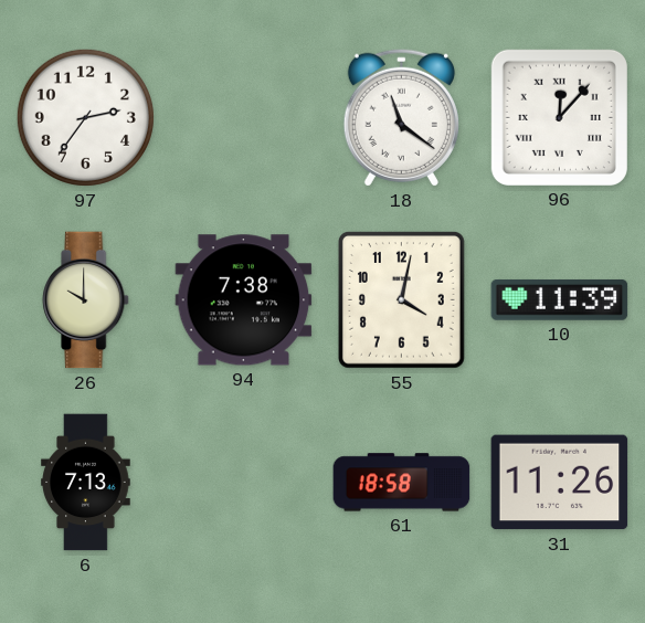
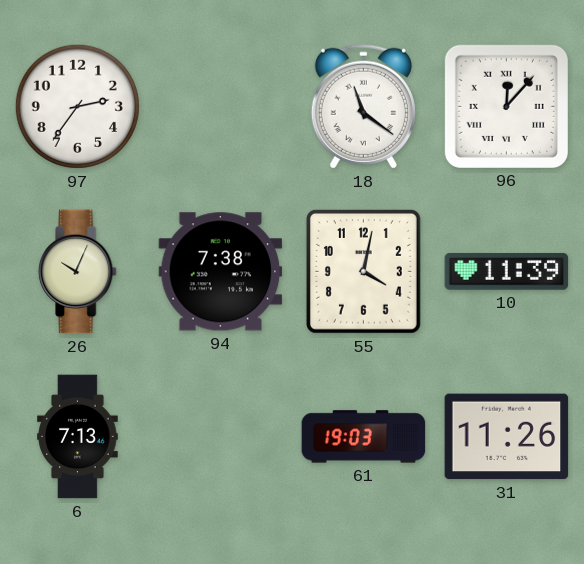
26: 10:00 -> 10:04
61: 18:58 -> 19:03
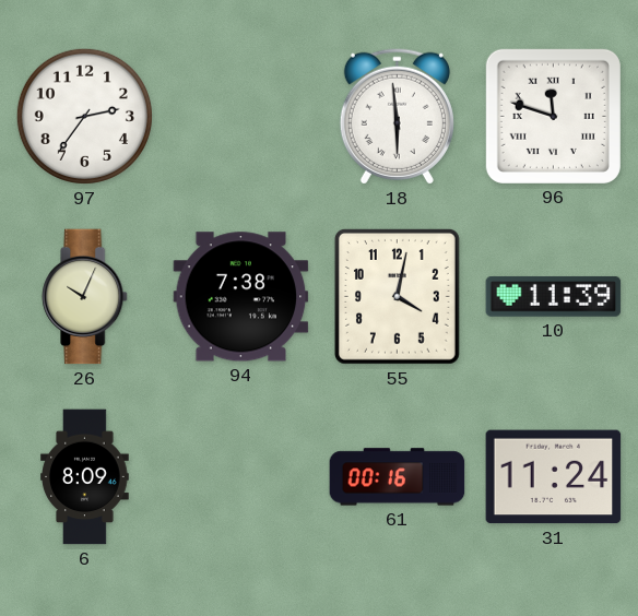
18: 11:21 -> 5:59
96: 12:07 -> 11:48
6: 7:13 -> 8:09
61: 19:03 -> 00:16
31: 11:26 -> 11:24
